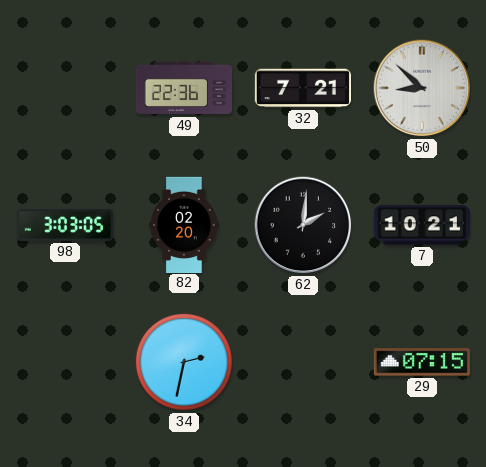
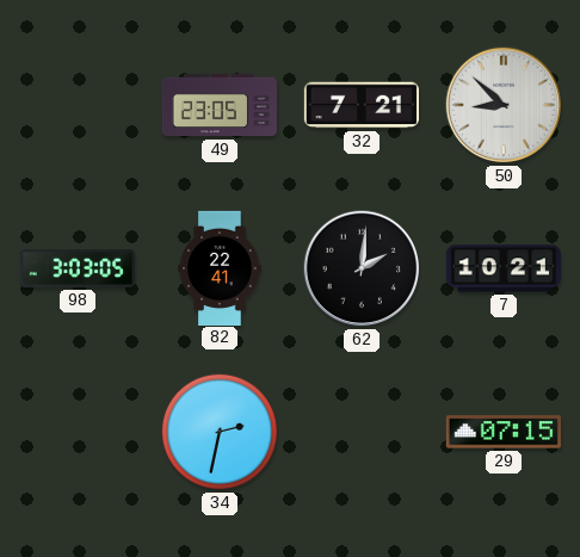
49: 22:36 -> 23:05
82: 02:20 -> 22:41
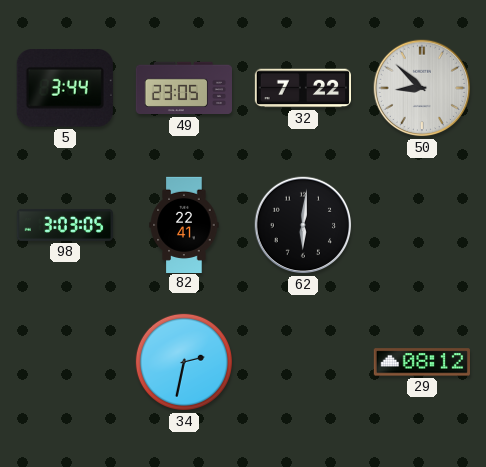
5: none -> 3:44
32: 7:21 -> 7:22
62: 2:01 -> 6:01
7: 10:21 -> none
29: 07:15 -> 08:12
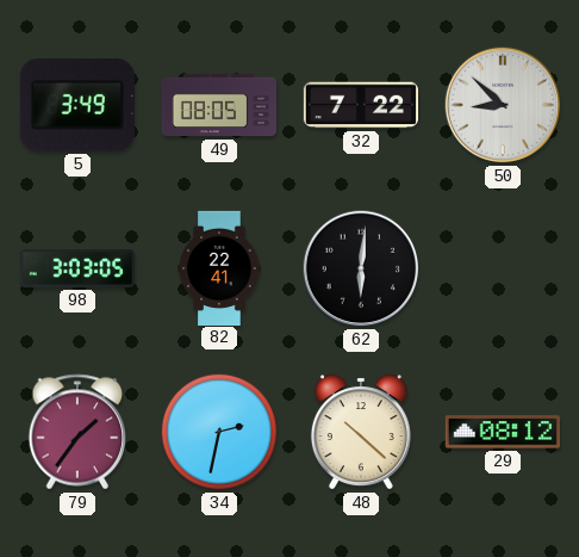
5: 3:44 -> 3:49
49: 23:05 -> 08:05
79: none -> 1:36
48: none -> 10:22
